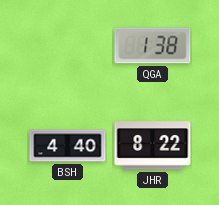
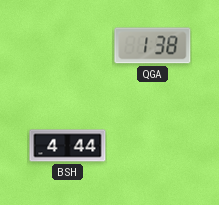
BSH: 4:40 -> 4:44
JHR: 8:22 -> none
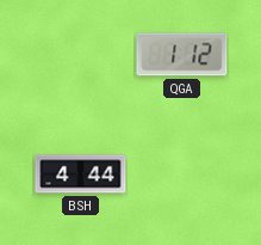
QGA: 1:38 -> 1:12
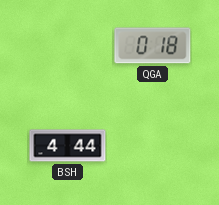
QGA: 1:12 -> 0:18
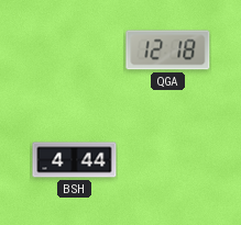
QGA: 0:18 -> 12:18
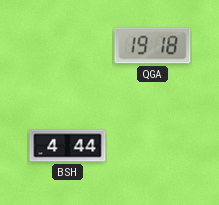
QGA: 12:18 -> 19:18
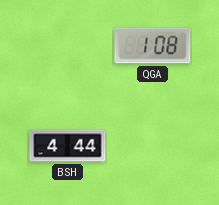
QGA: 19:18 -> 1:08
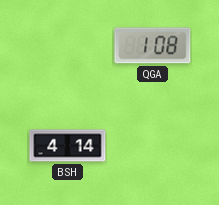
BSH: 4:44 -> 4:14
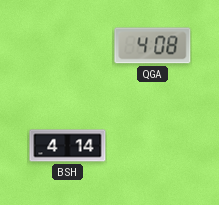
QGA: 1:08 -> 4:08
